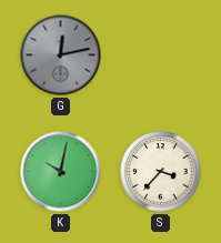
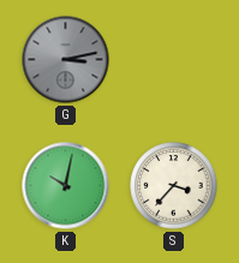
G: 12:13 -> 3:13
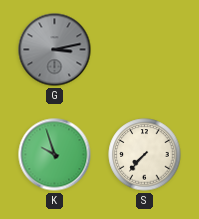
K: 10:02 -> 9:57
S: 3:37 -> 7:37
